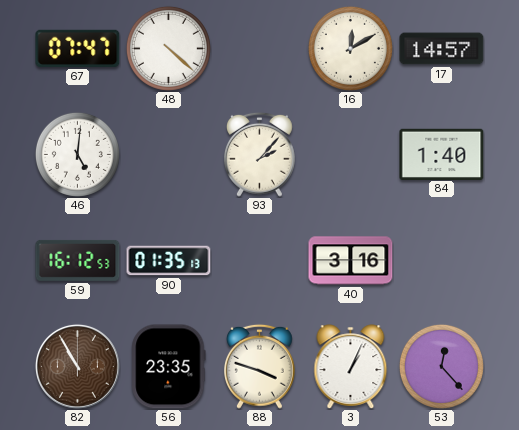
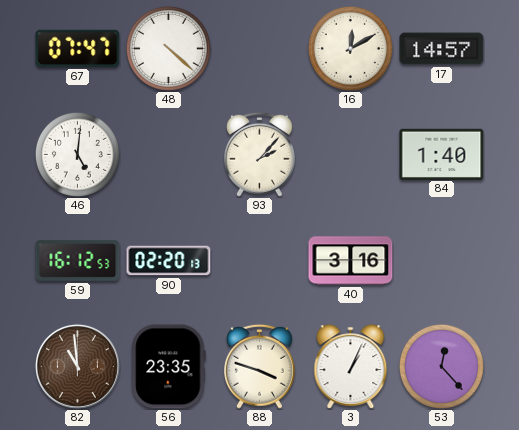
90: 01:35 -> 02:20
82: 10:55 -> 10:59
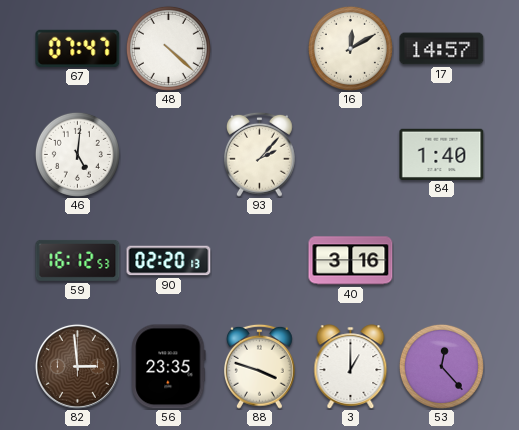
82: 10:59 -> 2:59
3: 1:04 -> 1:00
